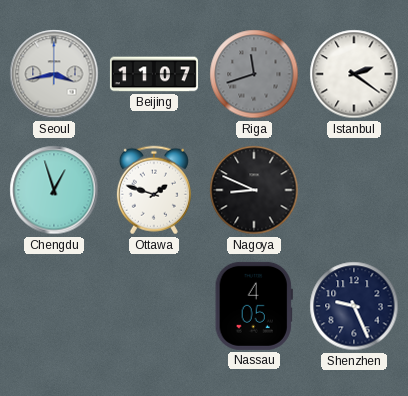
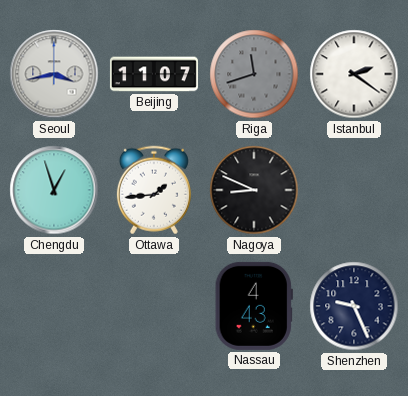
Ottawa: 1:48 -> 1:44
Nassau: 4:05 -> 4:43
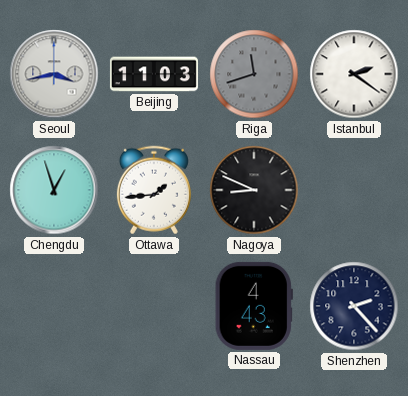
Beijing: 11:07 -> 11:03
Shenzhen: 9:26 -> 2:23
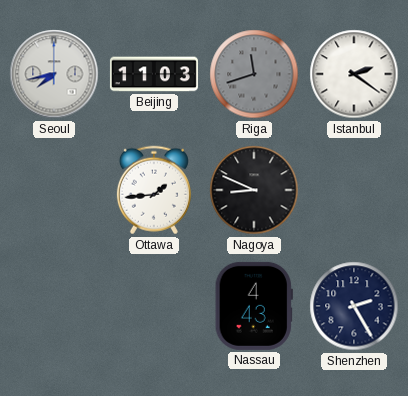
Seoul: 3:43 -> 7:43
Chengdu: 12:57 -> none
Shenzhen: 2:23 -> 2:25
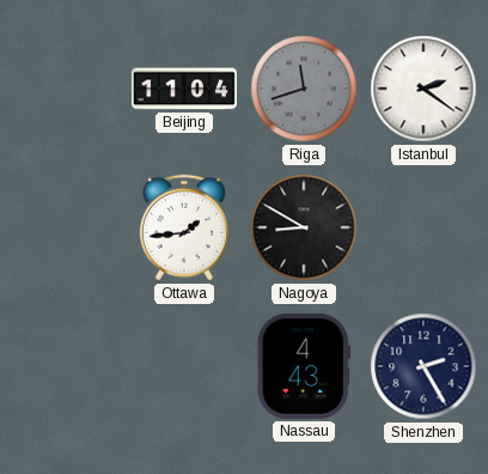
Seoul: 7:43 -> none
Beijing: 11:03 -> 11:04
Nagoya: 8:49 -> 8:50
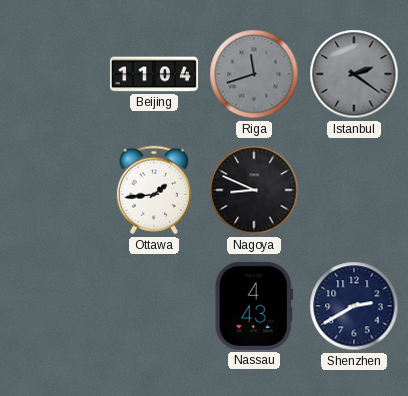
Istanbul dial: white -> grey
Nagoya: 8:50 -> 8:49
Shenzhen: 2:25 -> 2:40
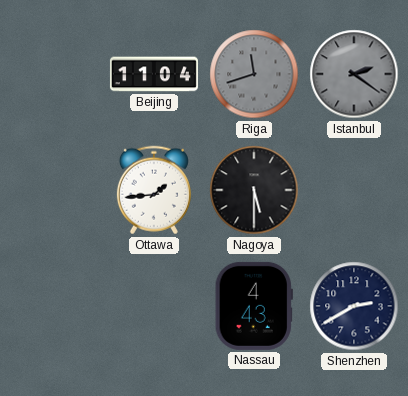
Nagoya: 8:49 -> 5:30
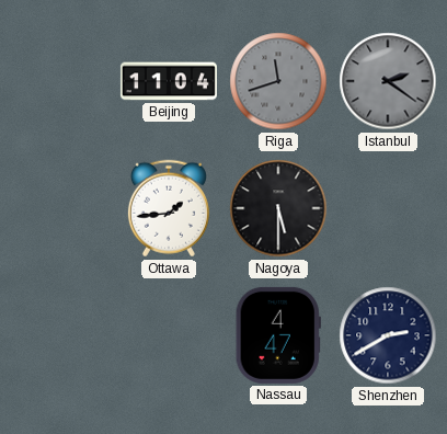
Nassau: 4:43 -> 4:47
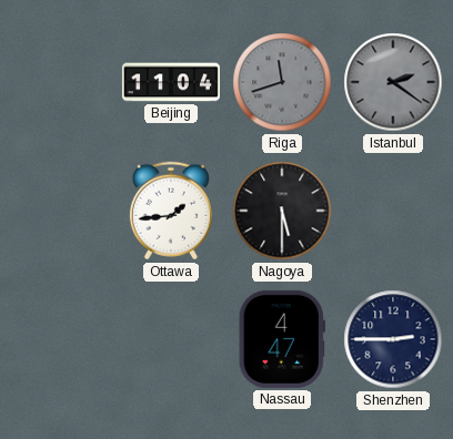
Shenzhen: 2:40 -> 2:45
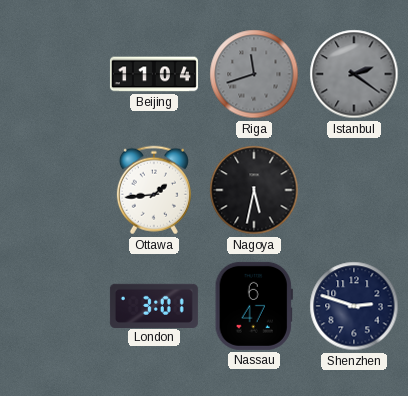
Nagoya: 5:30 -> 5:32
London: none -> 3:01
Nassau: 4:47 -> 6:47
Shenzhen: 2:45 -> 2:48
